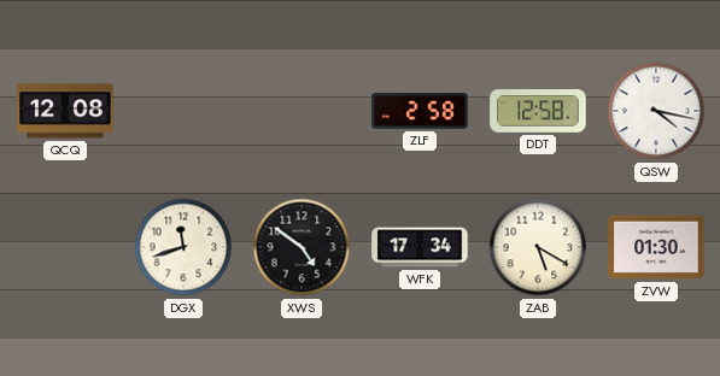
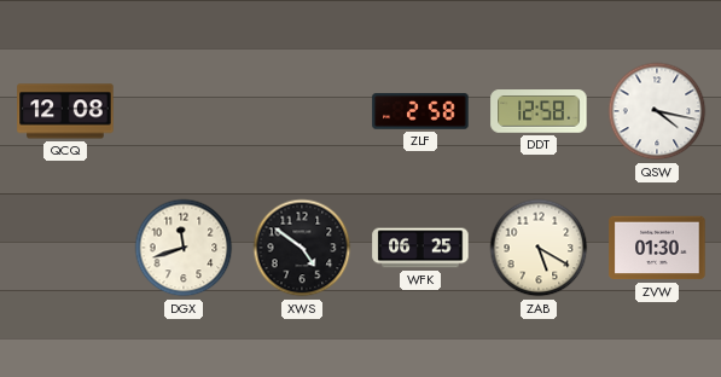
WFK: 17:34 -> 06:25
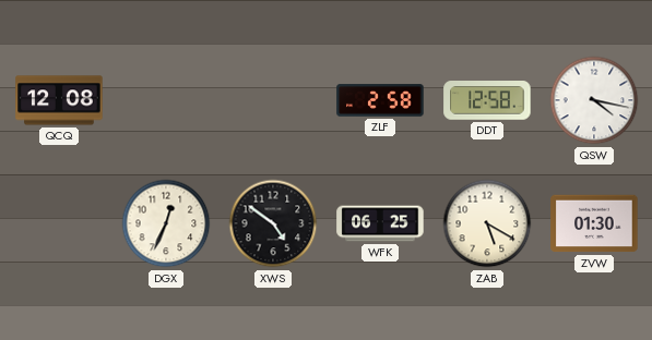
DGX: 11:42 -> 12:34
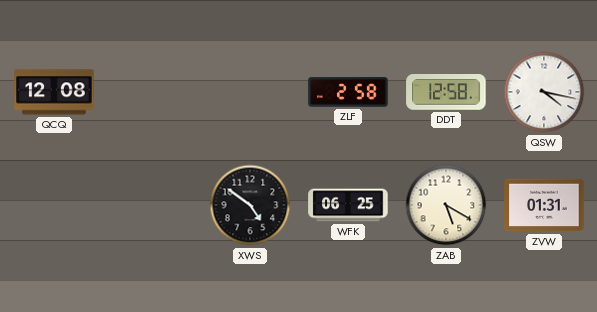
DGX: 12:34 -> none
ZVW: 01:30 -> 01:31
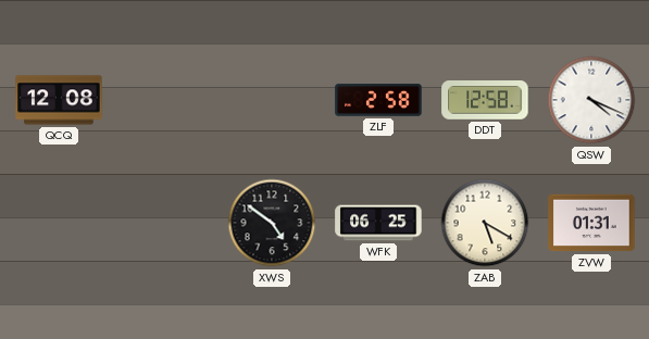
QSW: 4:17 -> 4:19
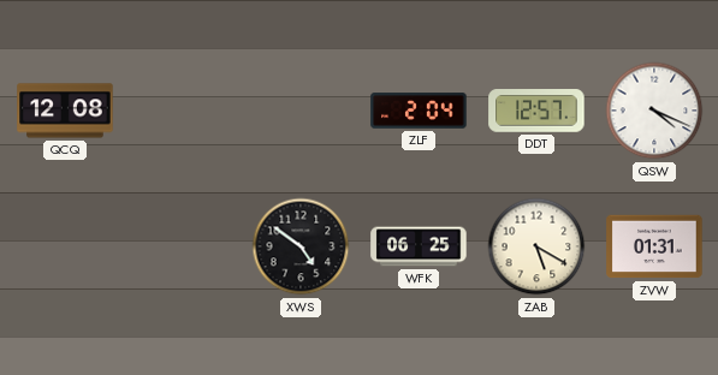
ZLF: 2:58 -> 2:04
DDT: 12:58 -> 12:57
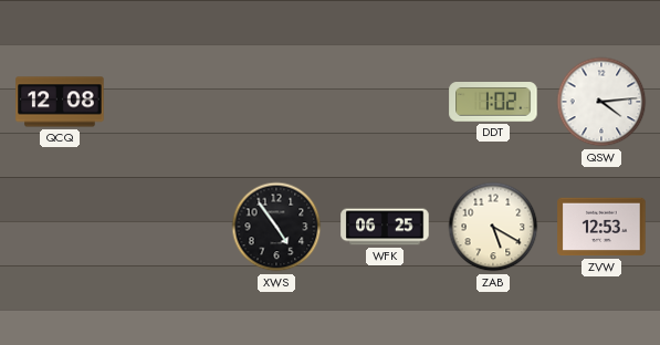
ZLF: 2:04 -> none
DDT: 12:57 -> 1:02
QSW: 4:19 -> 4:14
XWS: 4:51 -> 4:54
ZVW: 01:31 -> 12:53
